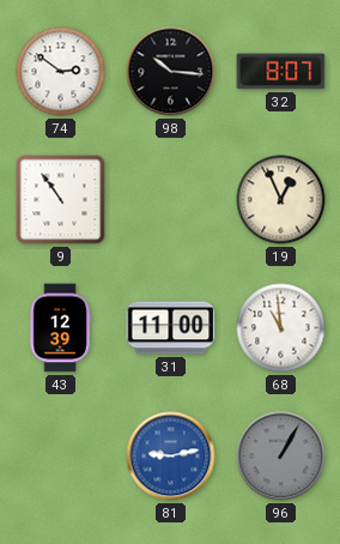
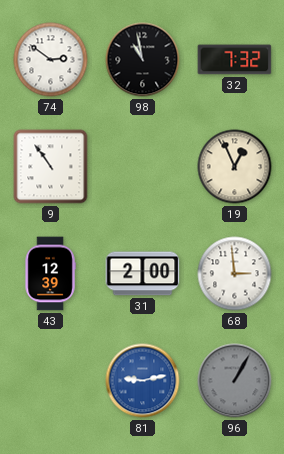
98: 10:16 -> 10:58
32: 8:07 -> 7:32
31: 11:00 -> 2:00
68: 10:59 -> 2:59
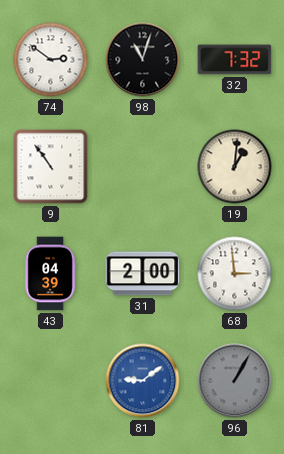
98: 10:58 -> 11:03
19: 12:56 -> 1:01
43: 12:39 -> 04:39
81: 9:13 -> 9:09
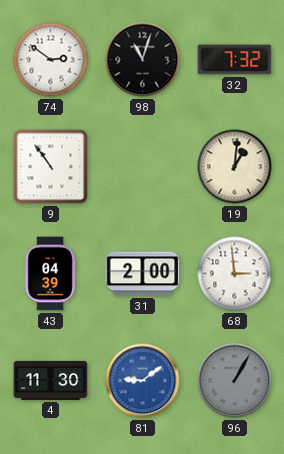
4: none -> 11:30
